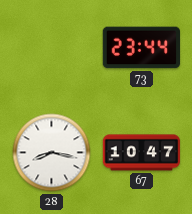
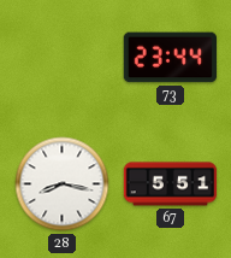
67: 10:47 -> 5:51
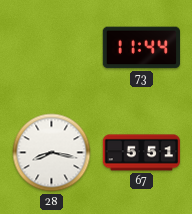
73: 23:44 -> 11:44
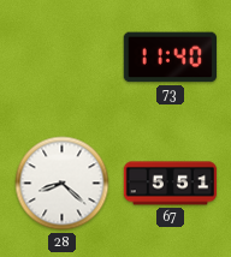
73: 11:44 -> 11:40
28: 8:17 -> 8:22
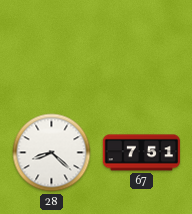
73: 11:40 -> none
67: 5:51 -> 7:51
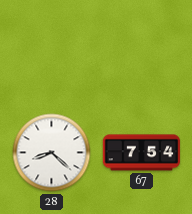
67: 7:51 -> 7:54
